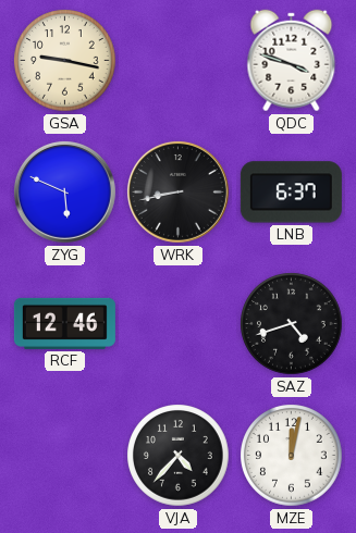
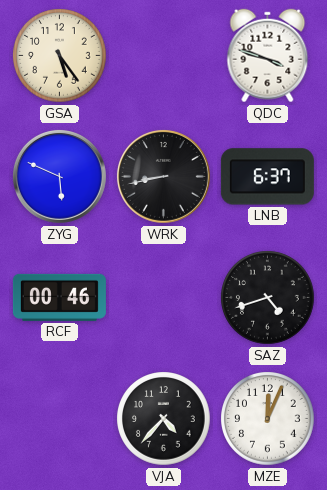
GSA: 9:17 -> 5:24
RCF: 12:46 -> 00:46
MZE: 12:02 -> 12:04
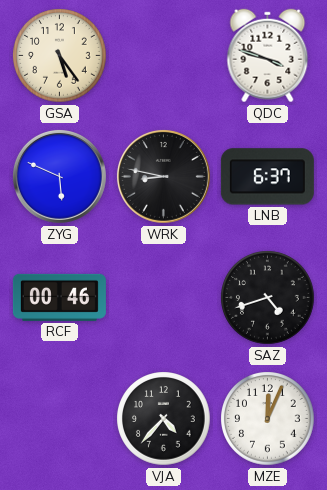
WRK: 8:43 -> 8:47
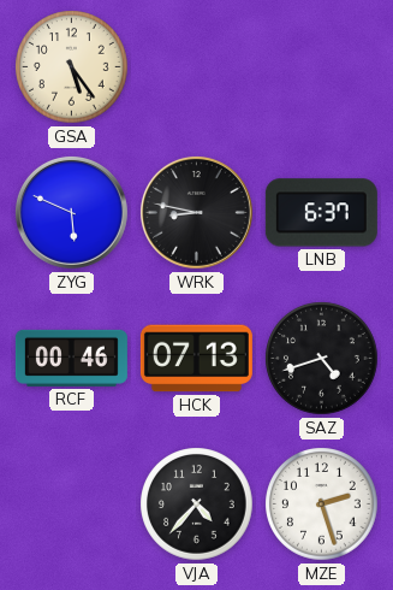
QDC: 3:48 -> none
HCK: none -> 07:13
MZE: 12:04 -> 2:27
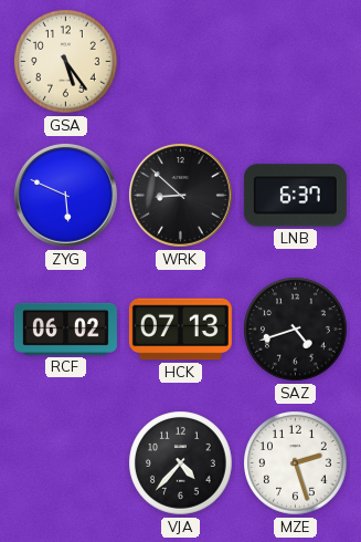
WRK: 8:47 -> 8:52
RCF: 00:46 -> 06:02
